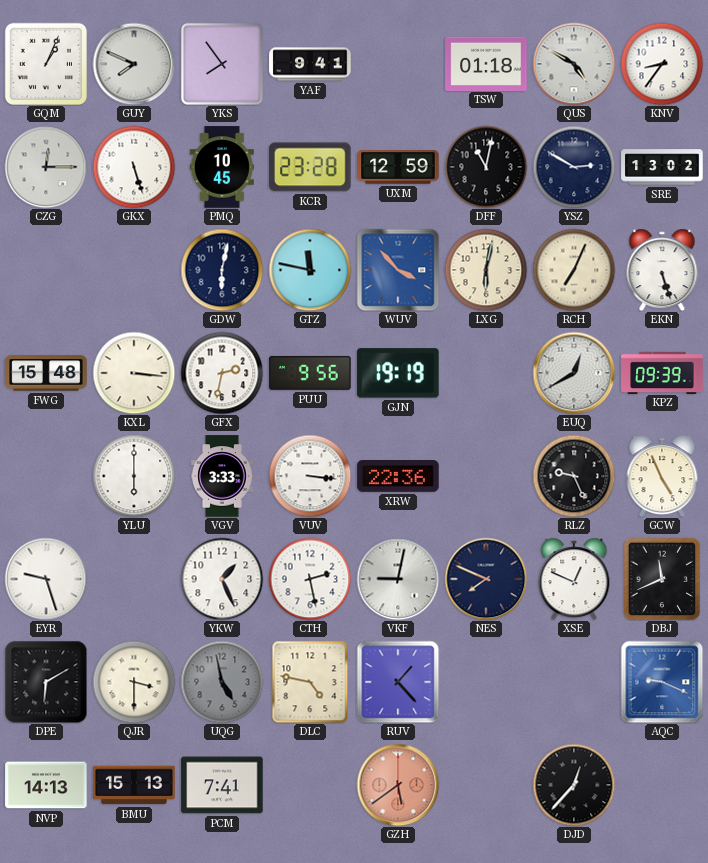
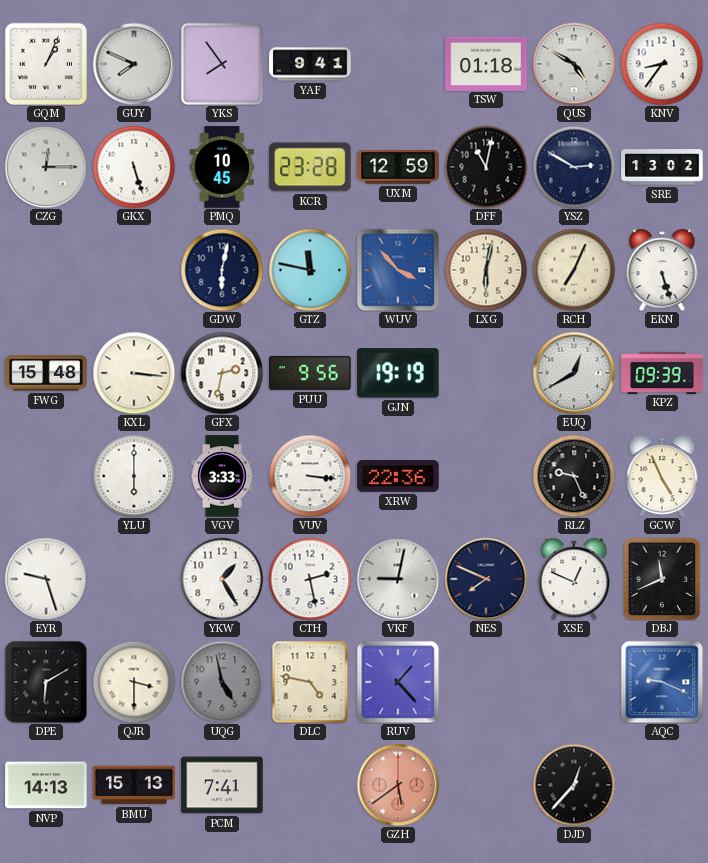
YKW: 1:26 -> 1:25
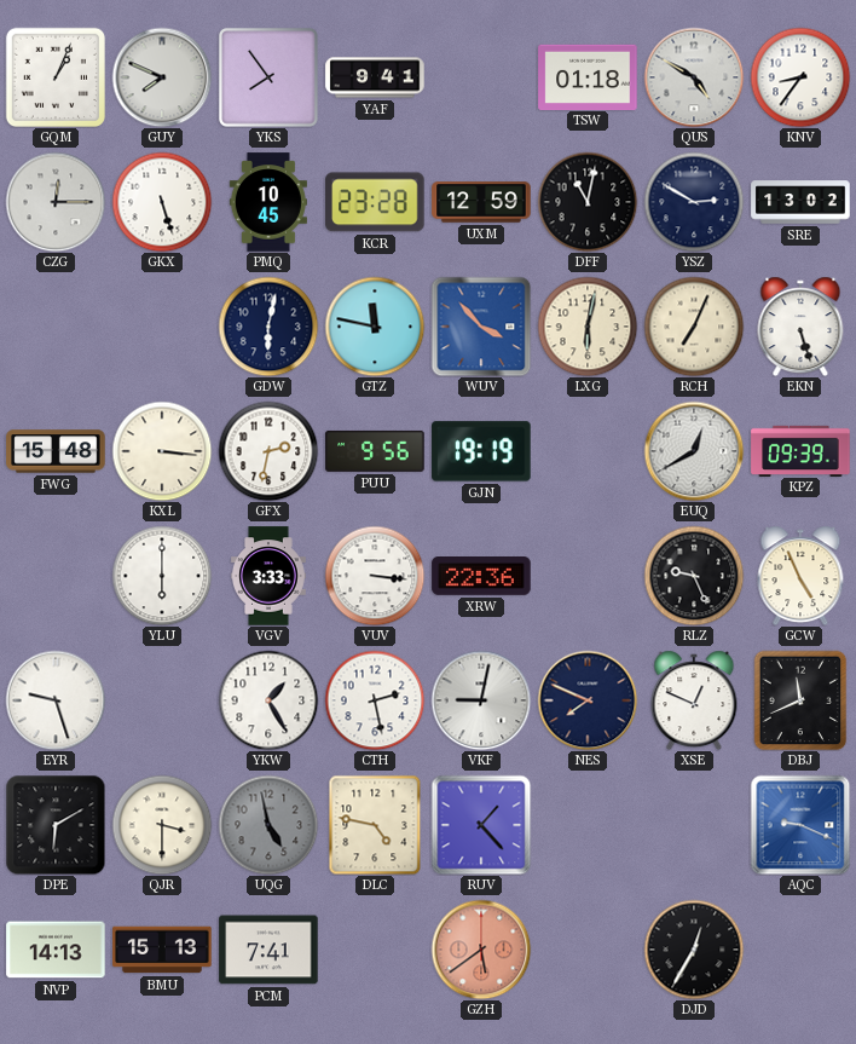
DJD: 12:37 -> 12:35
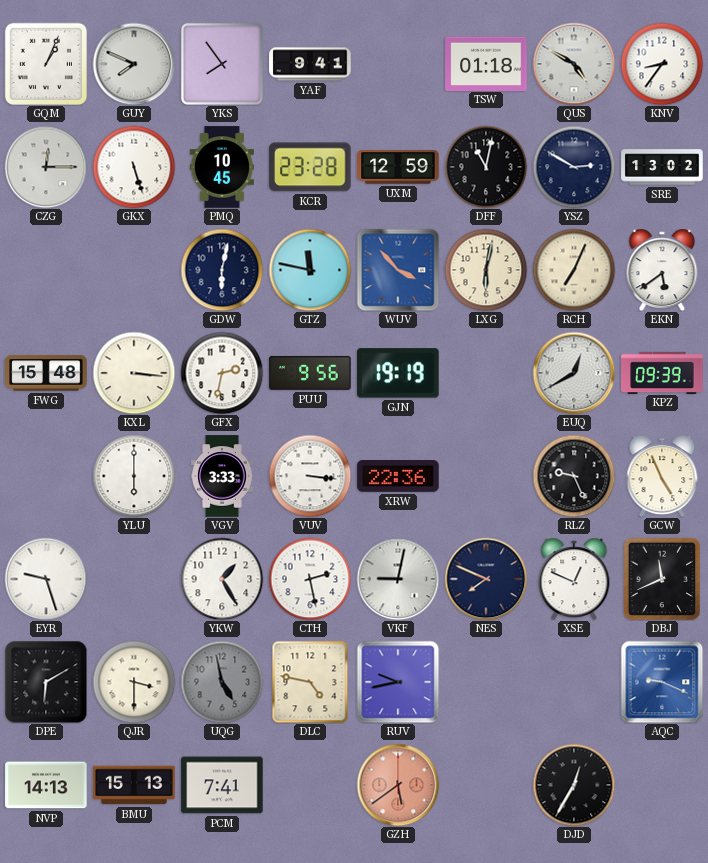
EKN: 5:27 -> 5:39
RUV: 1:23 -> 9:43
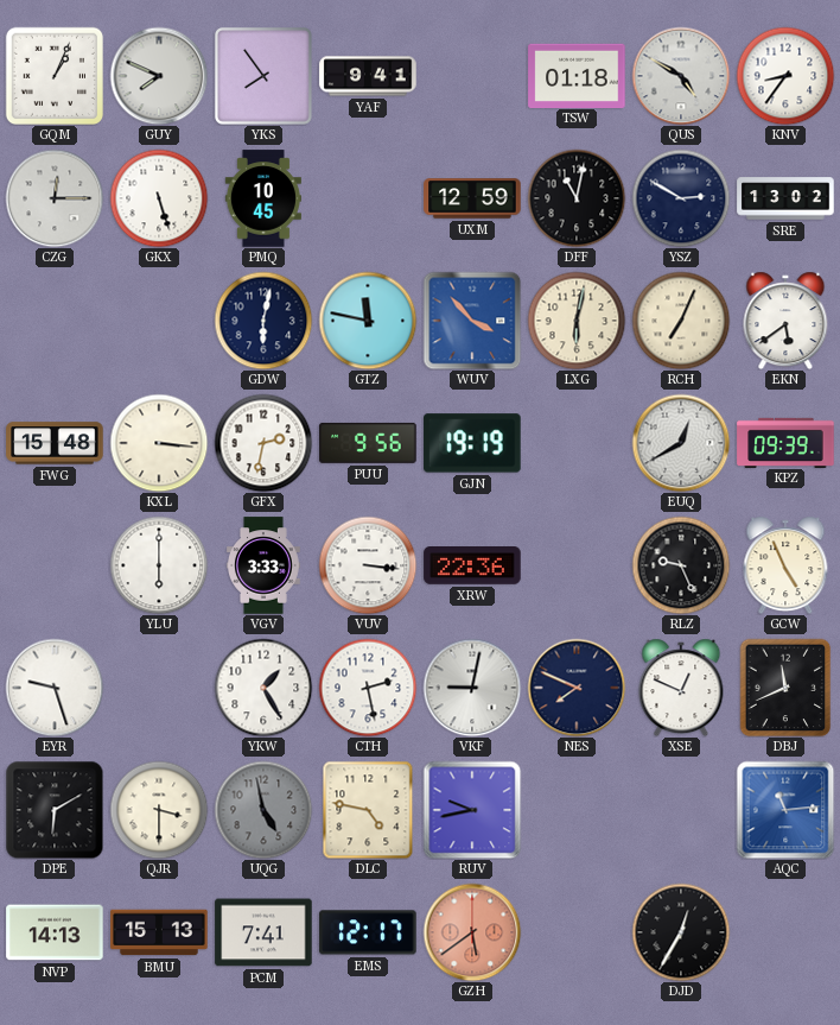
KCR: 23:28 -> none
AQC: 9:19 -> 11:14
EMS: none -> 12:17
